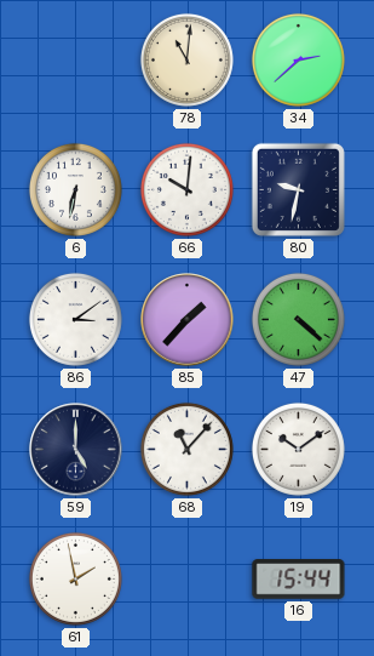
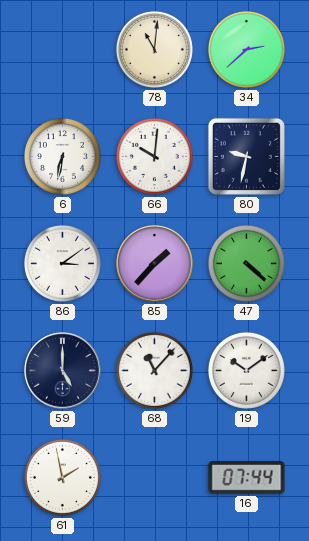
16: 15:44 -> 07:44
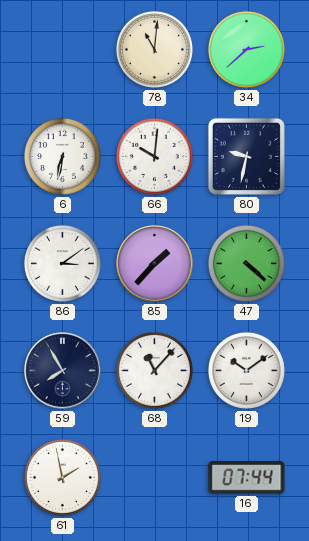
59: 5:00 -> 7:55
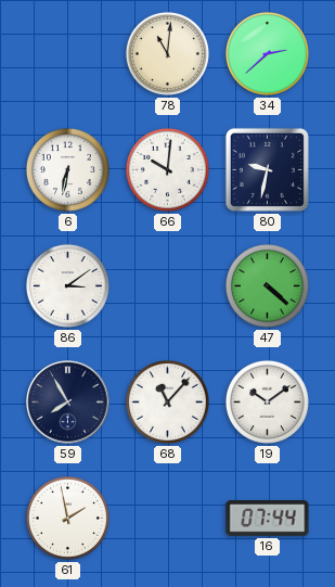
85: 1:37 -> none
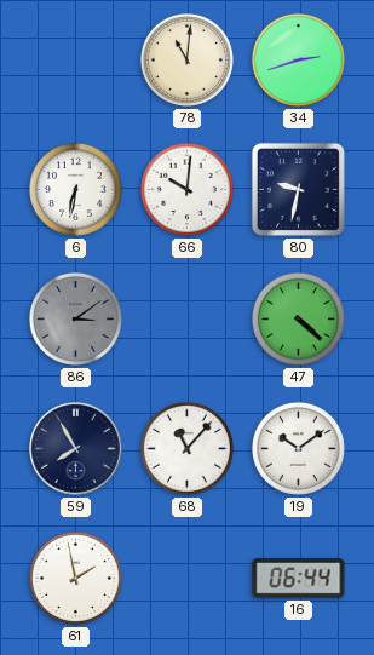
34: 2:38 -> 2:42
86 dial: white -> grey
16: 07:44 -> 06:44
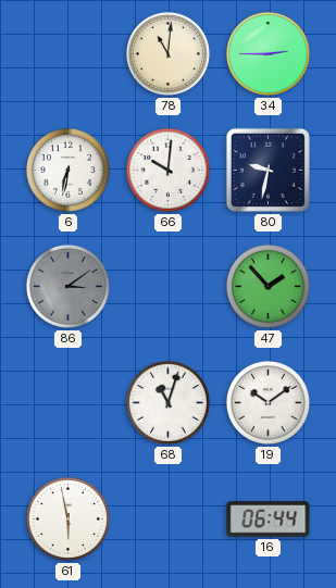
34: 2:42 -> 2:45
47: 4:22 -> 1:53
59: 7:55 -> none
68: 11:07 -> 11:03
61: 1:58 -> 5:58
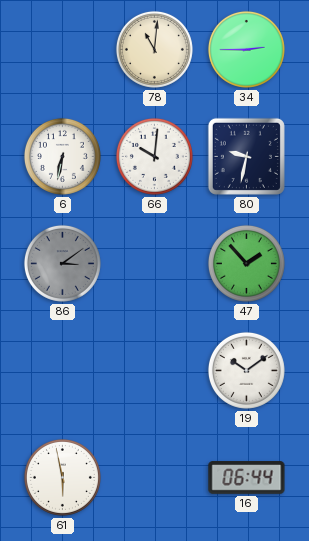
68: 11:03 -> none
